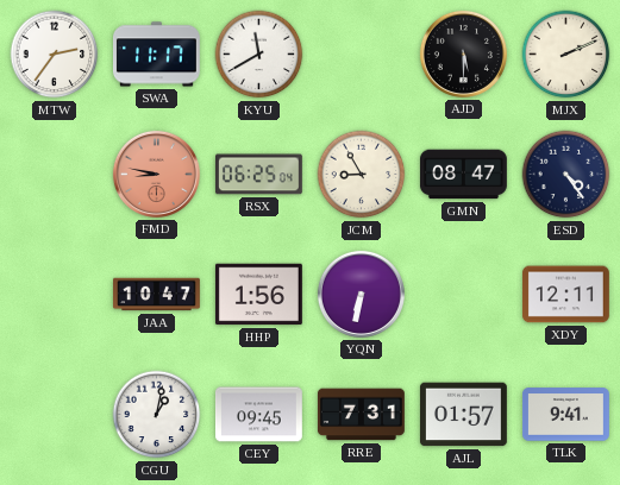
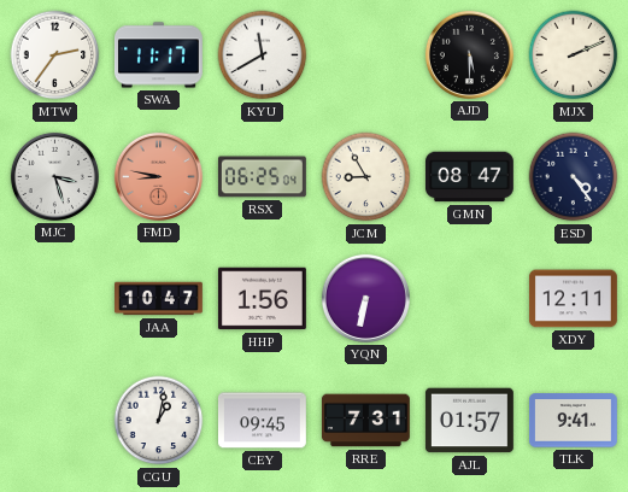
MJC: none -> 3:27
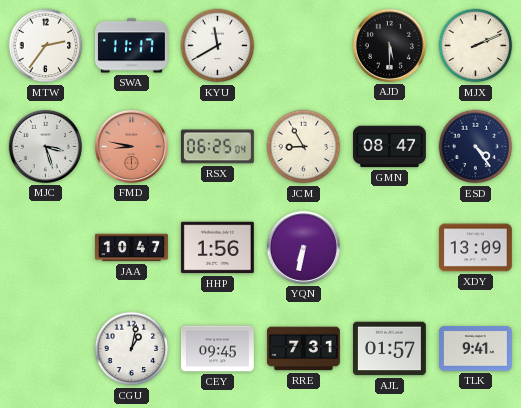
XDY: 12:11 -> 13:09
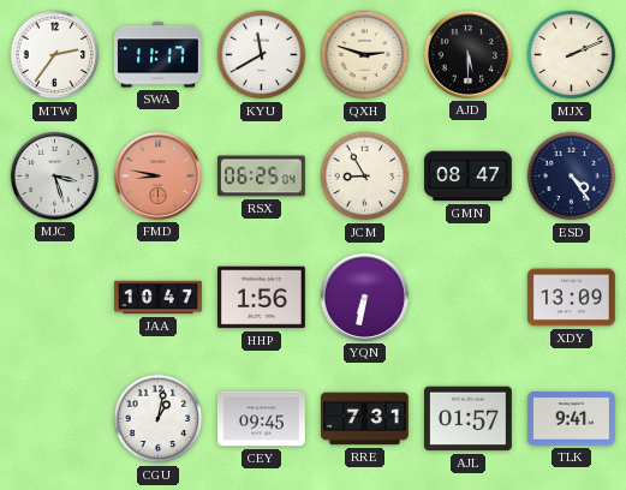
QXH: none -> 2:48
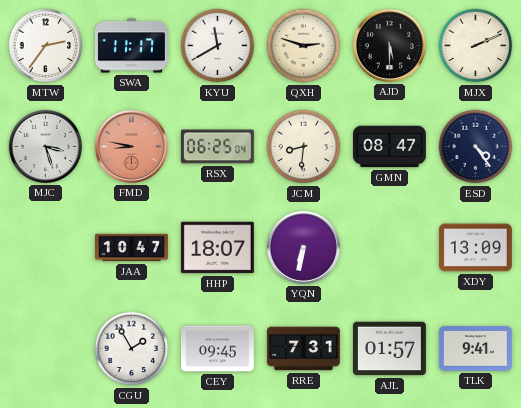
JCM: 8:55 -> 8:31
HHP: 1:56 -> 18:07
CGU: 1:02 -> 1:55
